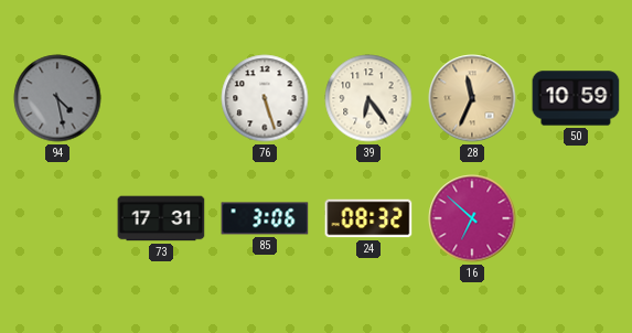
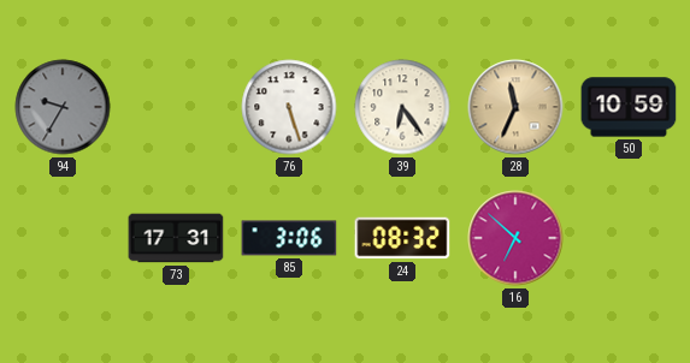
94: 4:28 -> 9:35
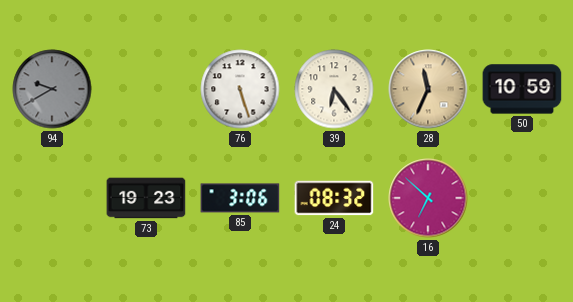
94: 9:35 -> 9:40
73: 17:31 -> 19:23
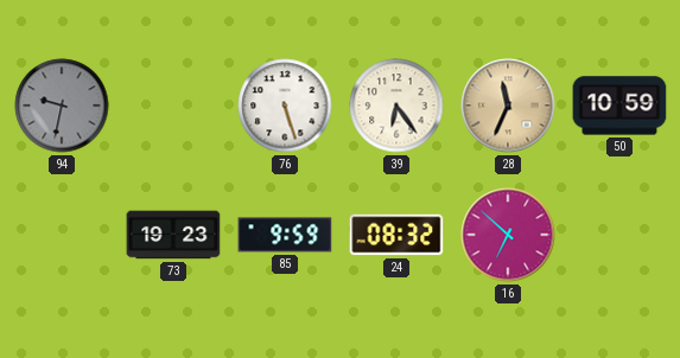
94: 9:40 -> 9:32
85: 3:06 -> 9:59
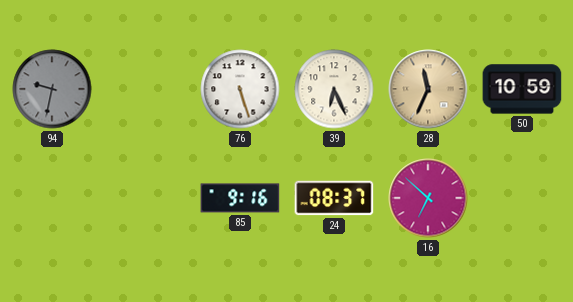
39: 6:24 -> 6:26
73: 19:23 -> none
85: 9:59 -> 9:16
24: 08:32 -> 08:37
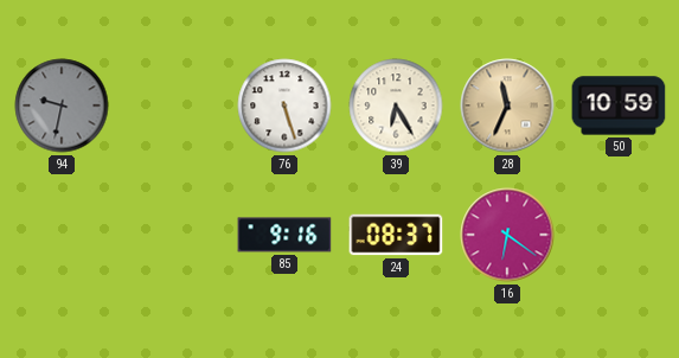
39: 6:26 -> 6:25
16: 6:52 -> 6:21
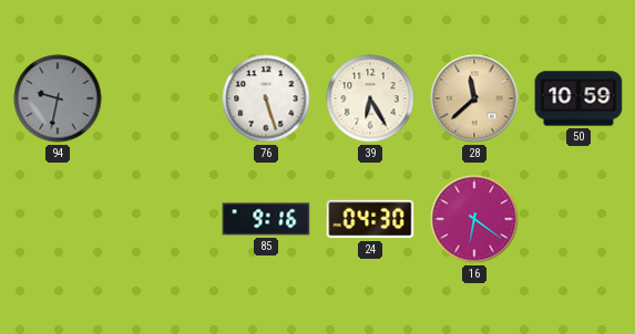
28: 11:34 -> 11:38
24: 08:37 -> 04:30
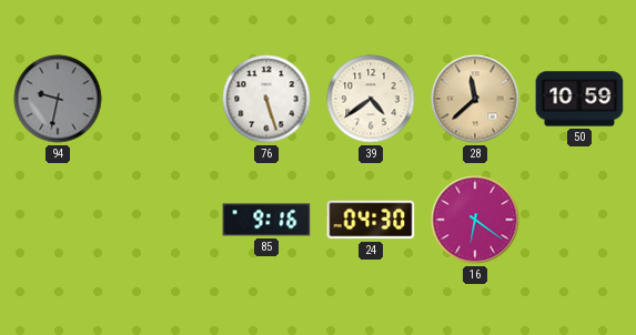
39: 6:25 -> 4:39
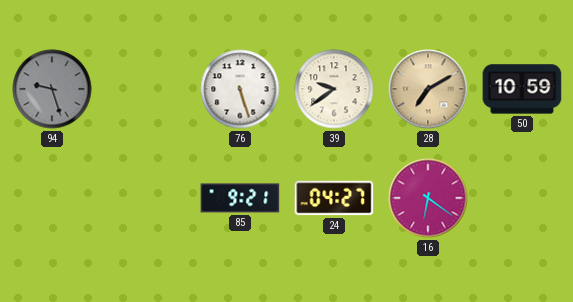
94: 9:32 -> 9:27
39: 4:39 -> 9:39
28: 11:38 -> 7:10
85: 9:16 -> 9:21
24: 04:30 -> 04:27
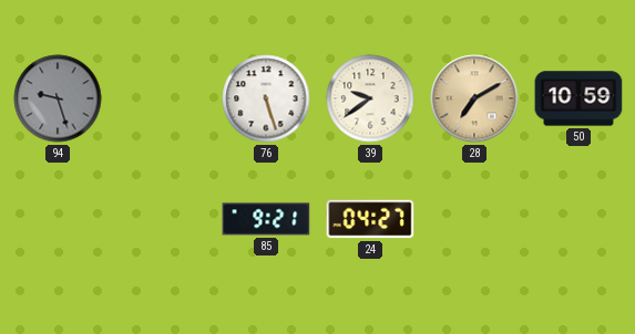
16: 6:21 -> none
